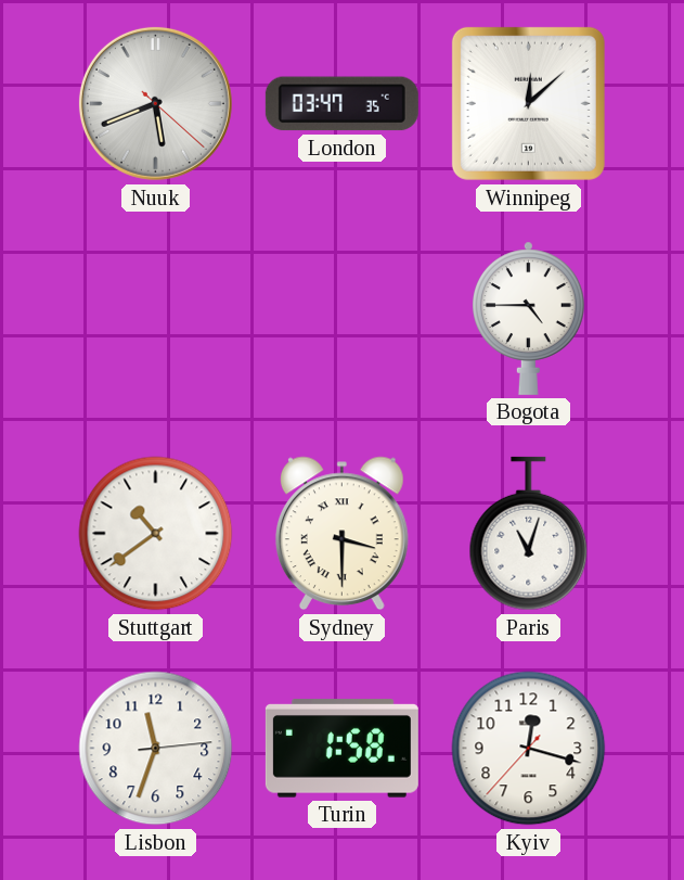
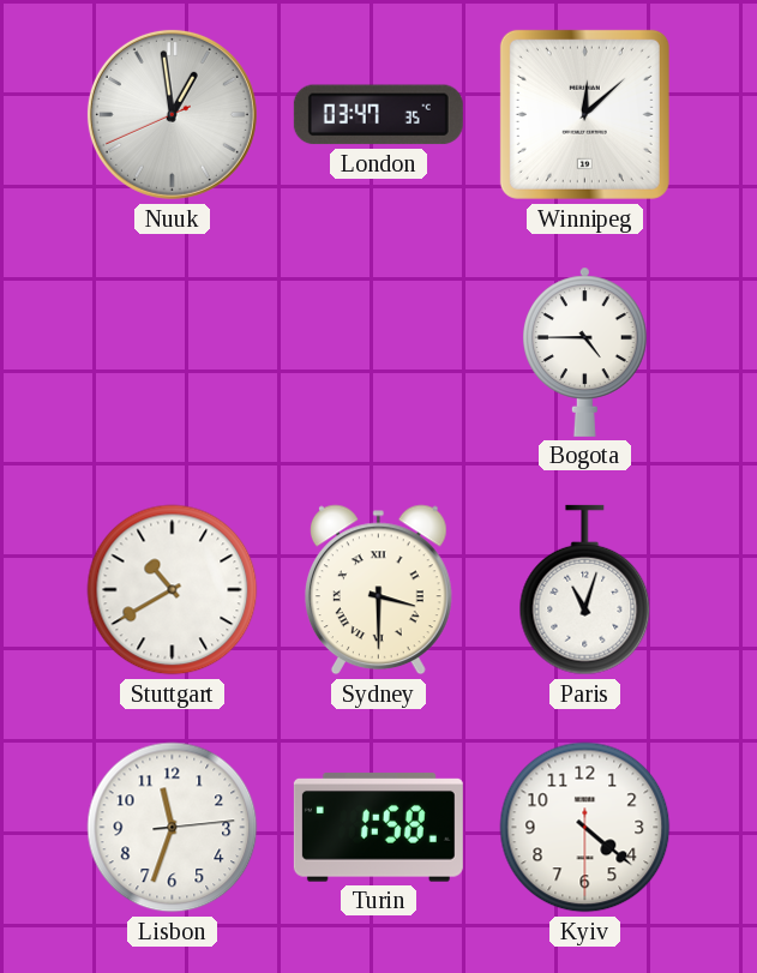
Nuuk: 5:41 -> 12:58
Stuttgart: 10:39 -> 10:40
Kyiv: 12:17 -> 4:21
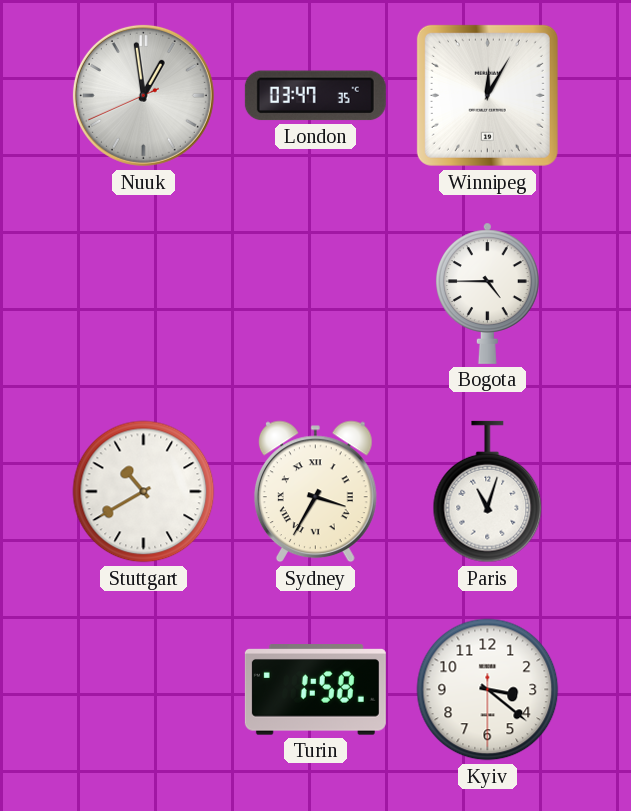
Winnipeg: 12:08 -> 12:05
Sydney: 3:30 -> 3:35
Lisbon: 11:33 -> none
Kyiv: 4:21 -> 3:21
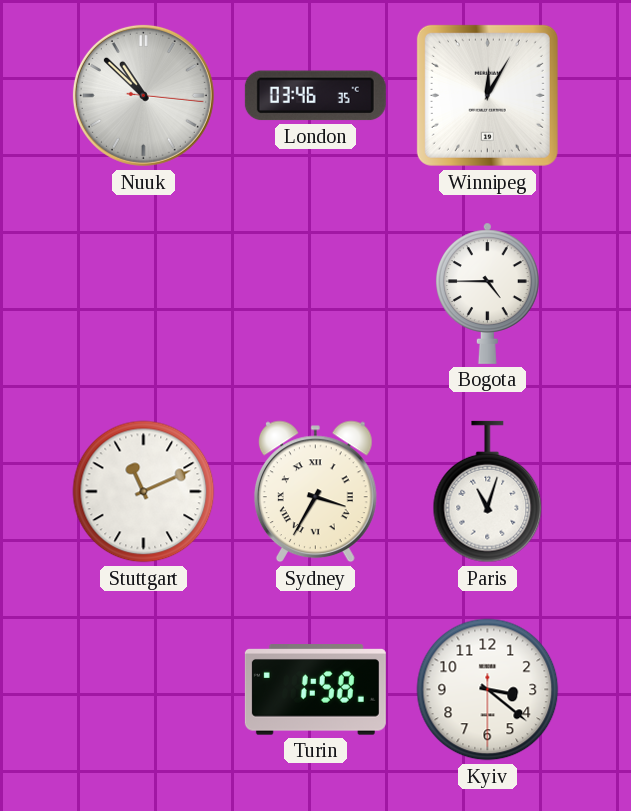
Nuuk: 12:58 -> 10:52
London: 03:47 -> 03:46
Stuttgart: 10:40 -> 11:11
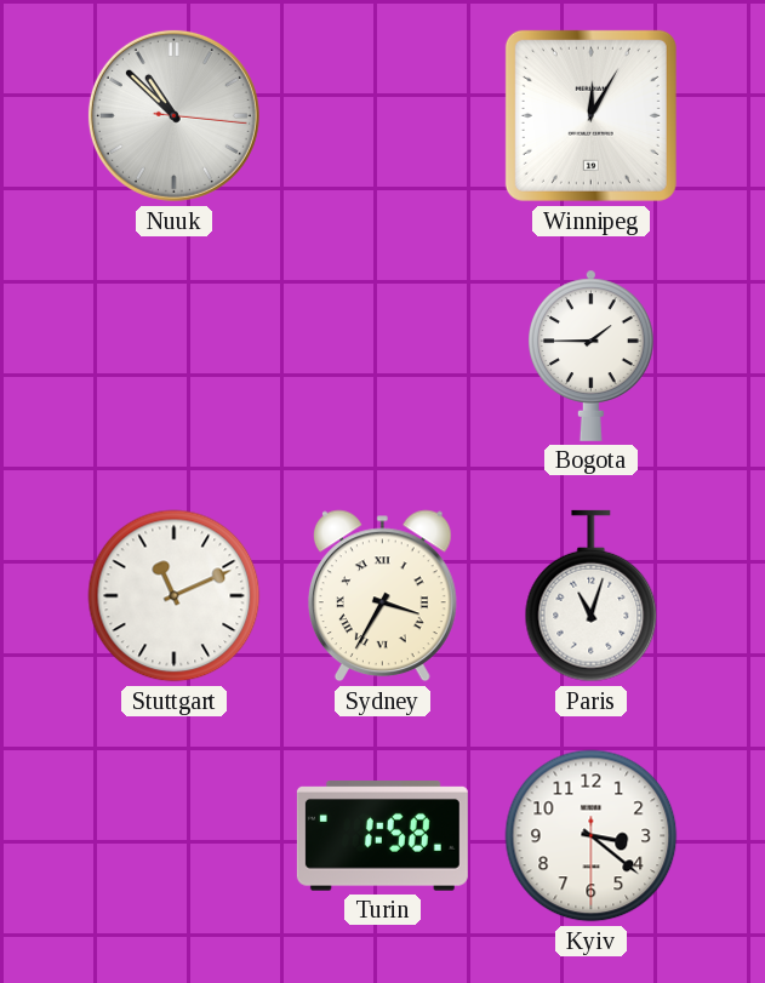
London: 03:46 -> none
Bogota: 4:45 -> 1:45
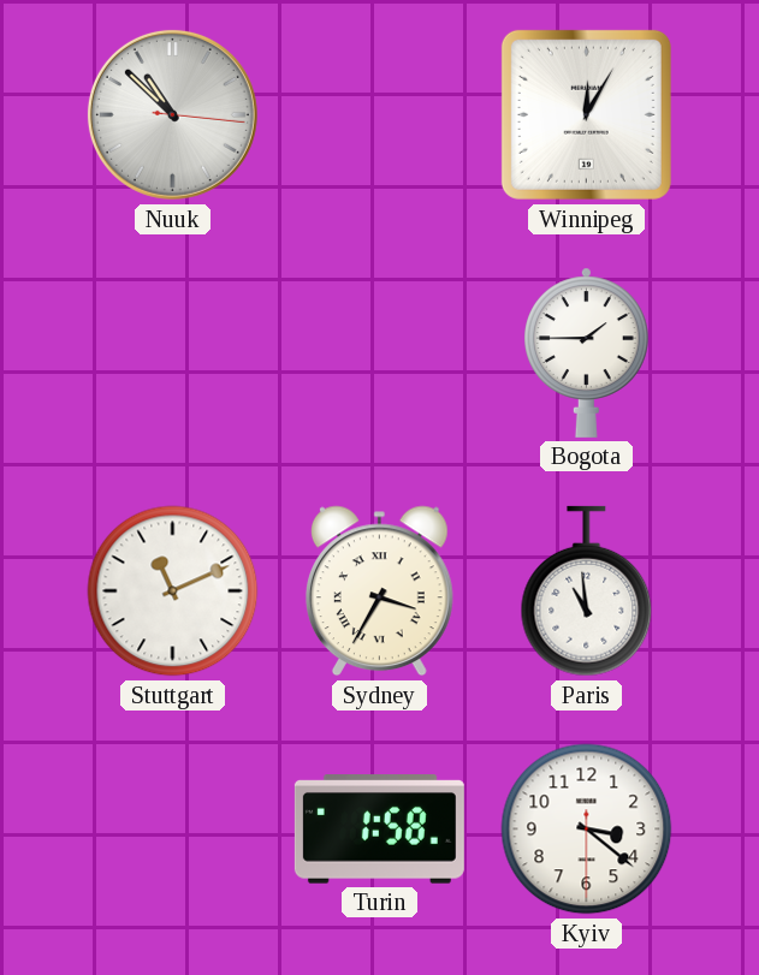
Paris: 11:03 -> 10:59
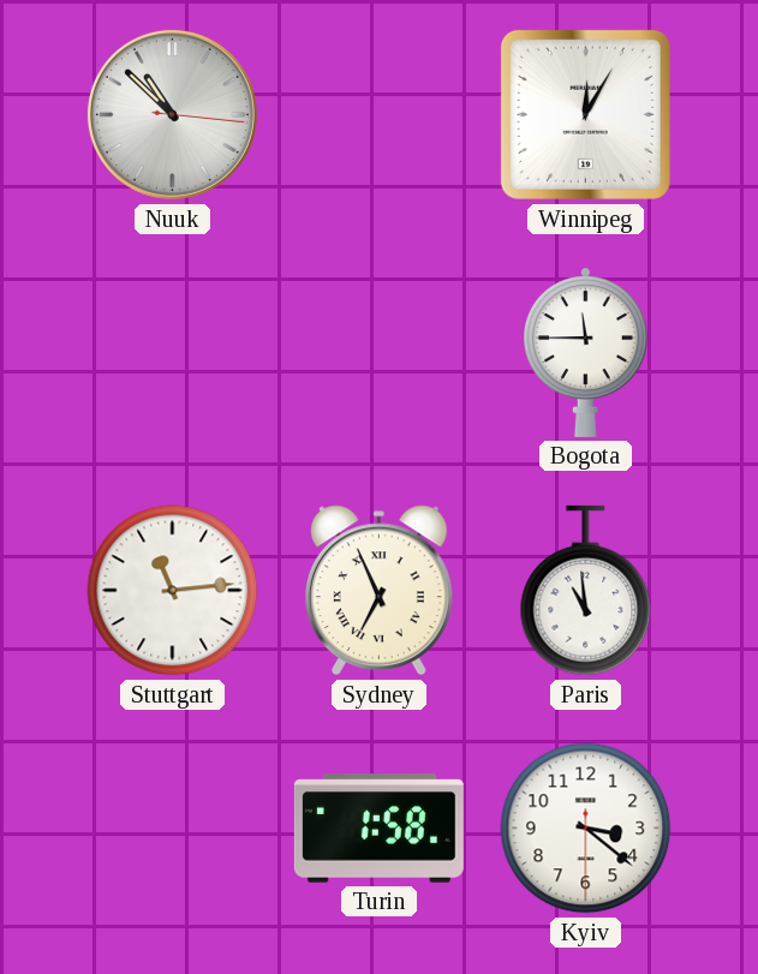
Bogota: 1:45 -> 11:45
Stuttgart: 11:11 -> 11:14
Sydney: 3:35 -> 6:56
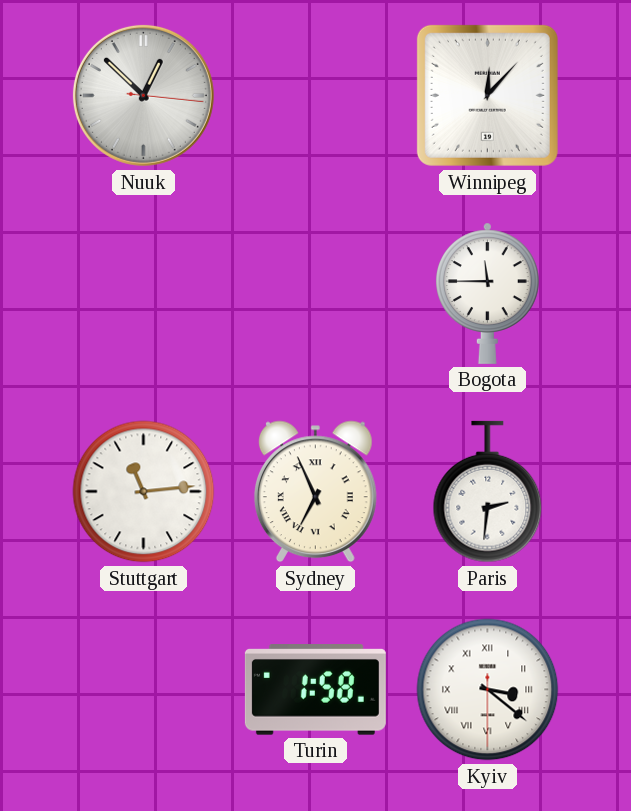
Nuuk: 10:52 -> 12:52
Winnipeg: 12:05 -> 12:07
Paris: 10:59 -> 2:31
Kyiv numerals: Arabic -> Roman
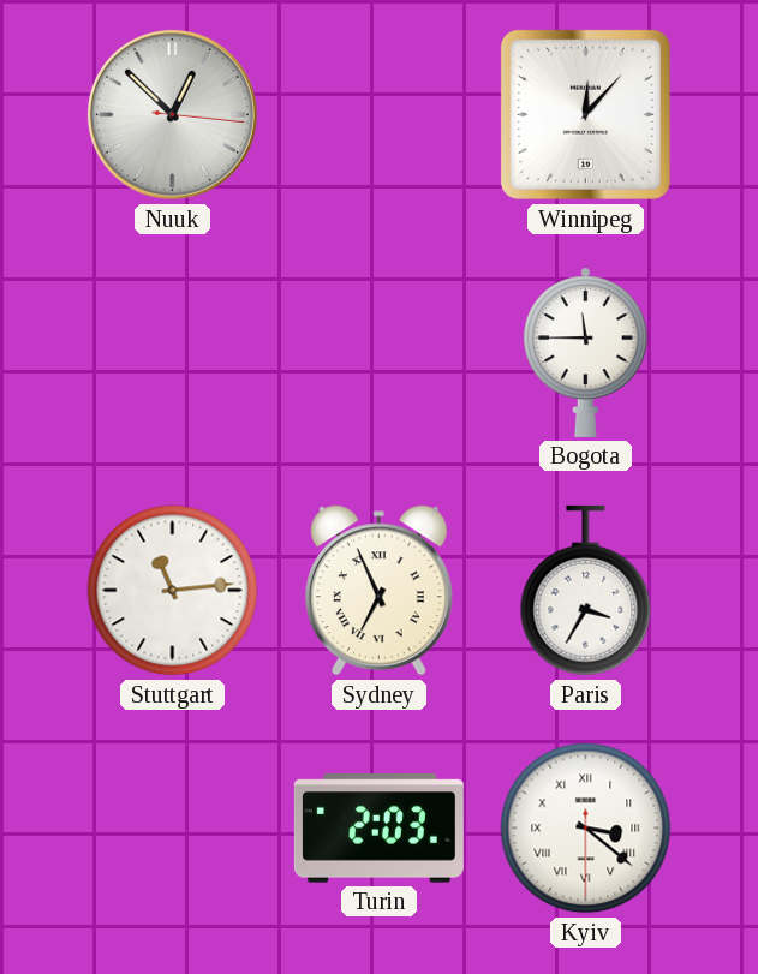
Paris: 2:31 -> 3:35
Turin: 1:58 -> 2:03
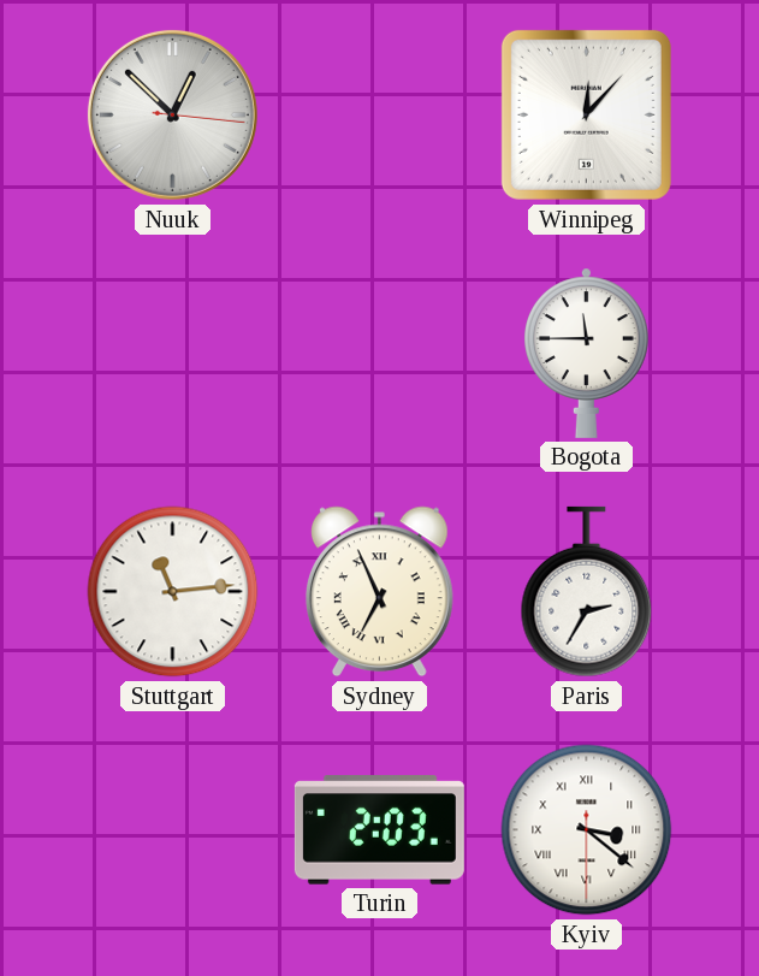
Paris: 3:35 -> 2:35
